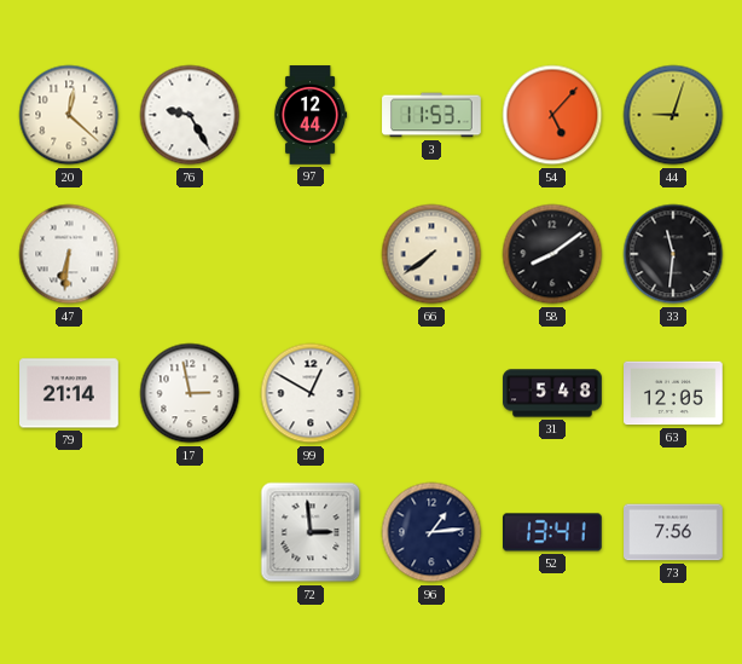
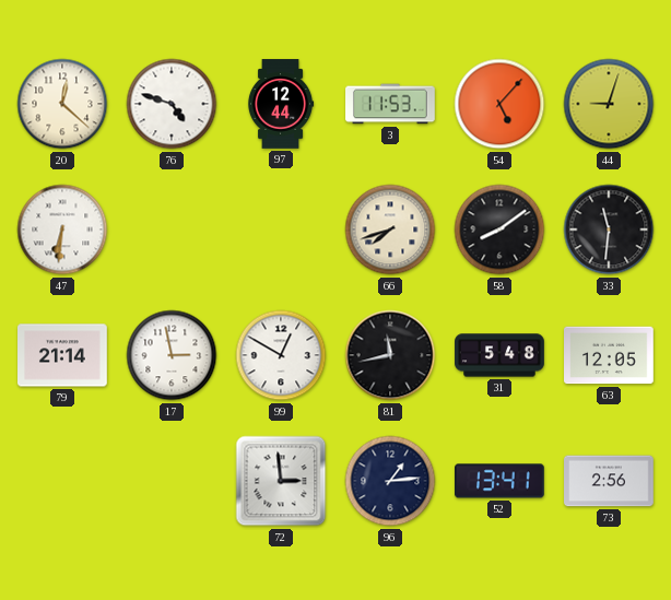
76: 9:25 -> 4:48
66: 7:39 -> 7:42
81: none -> 11:43
73: 7:56 -> 2:56
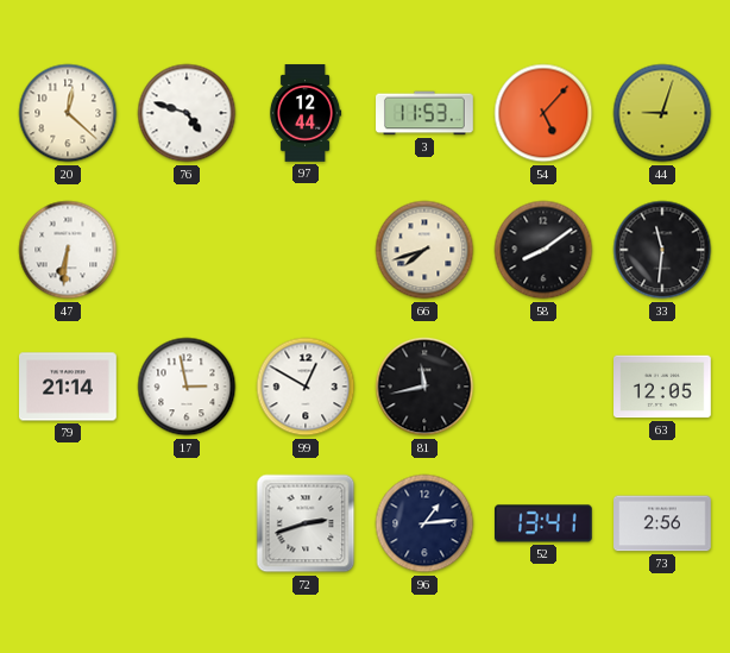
31: 5:48 -> none
72: 2:59 -> 2:42
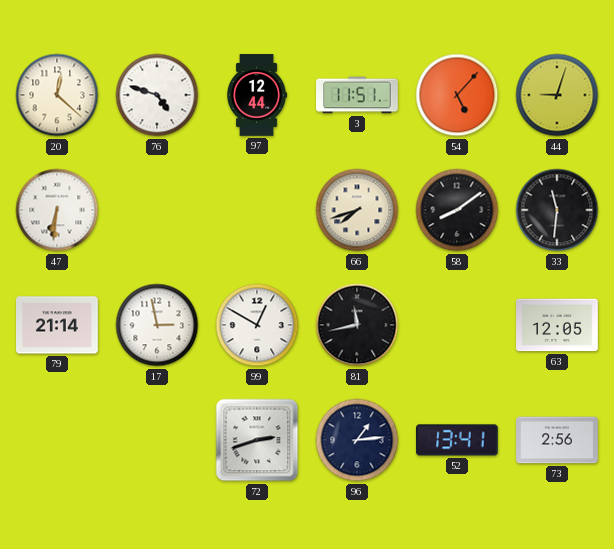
3: 11:53 -> 11:51
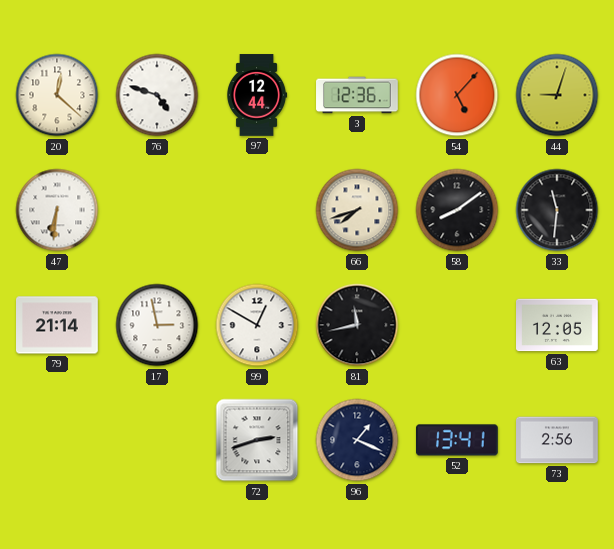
3: 11:51 -> 12:36
96: 1:14 -> 1:19
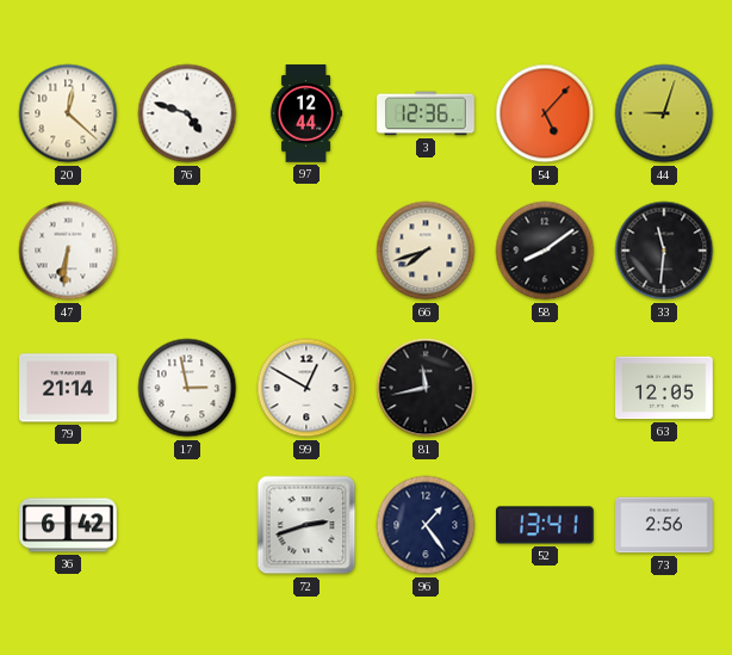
36: none -> 6:42
96: 1:19 -> 1:24
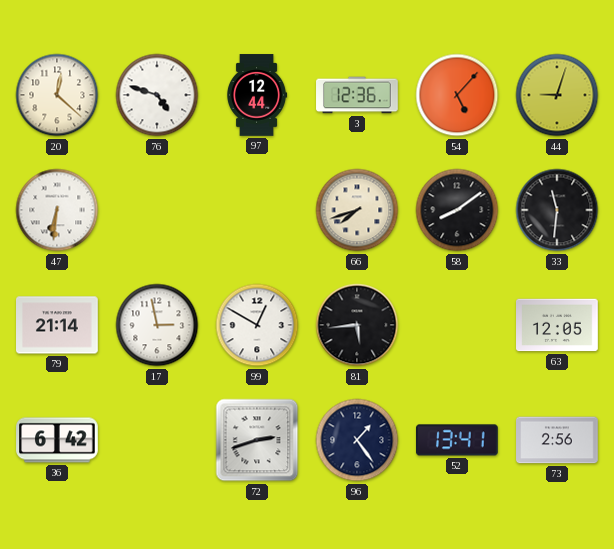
81: 11:43 -> 5:44
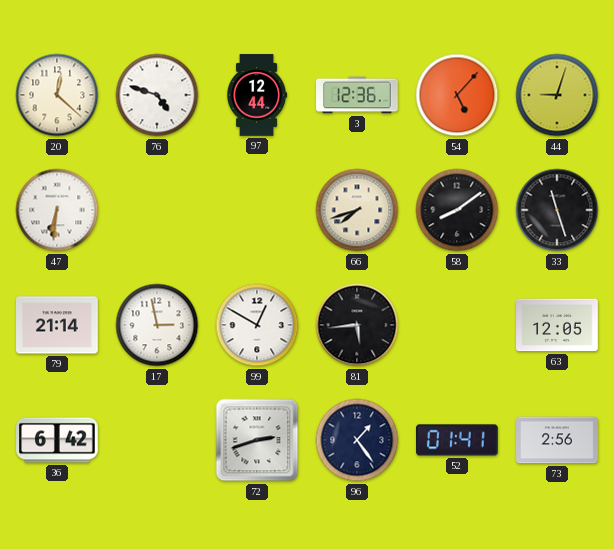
33: 11:31 -> 11:27
52: 13:41 -> 01:41
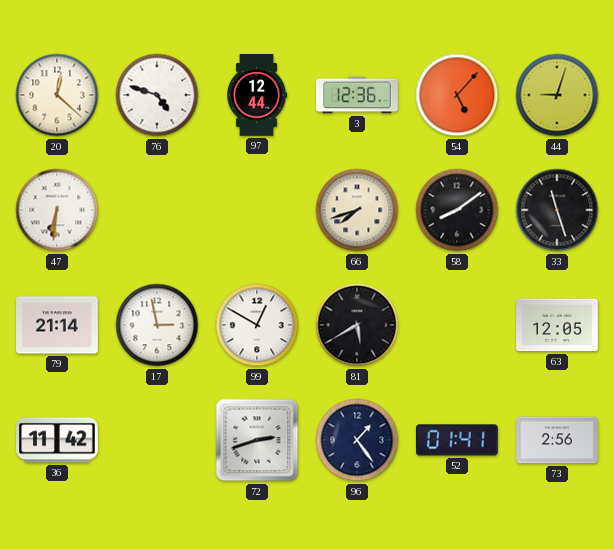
81: 5:44 -> 5:40
36: 6:42 -> 11:42
